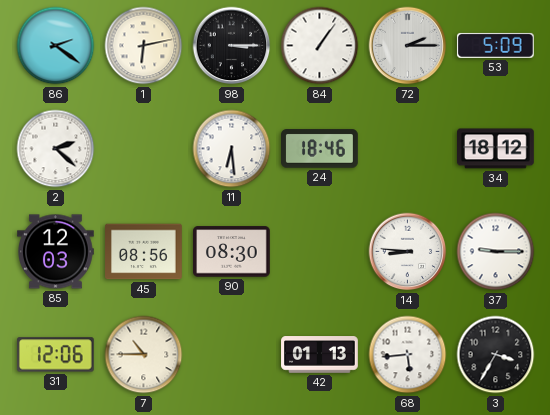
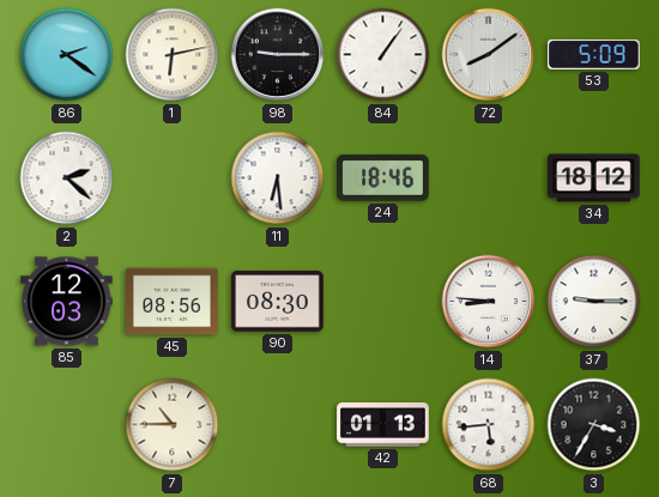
98: 3:15 -> 9:15
72: 2:15 -> 8:09
31: 12:06 -> none
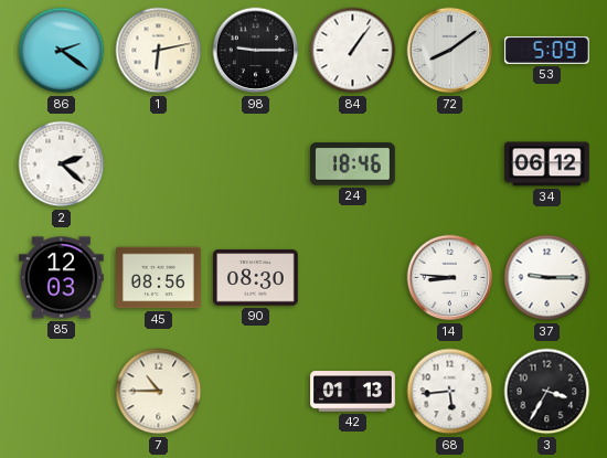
11: 6:29 -> none
34: 18:12 -> 06:12
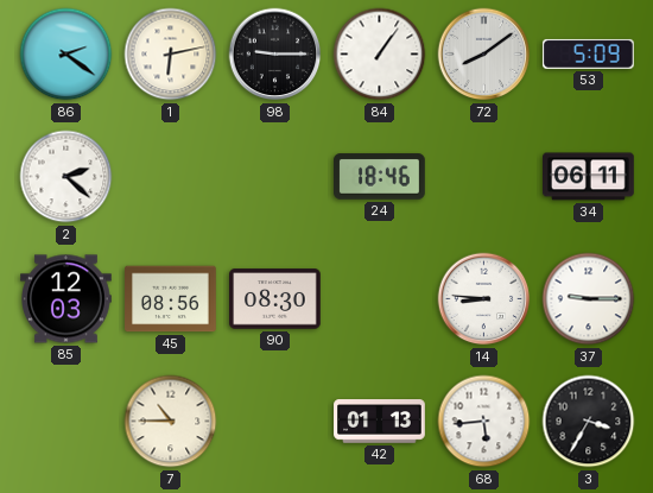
34: 06:12 -> 06:11
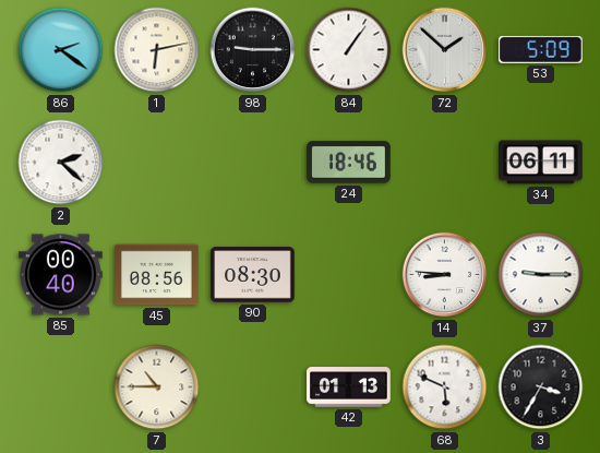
72: 8:09 -> 1:52
85: 12:03 -> 00:40
68: 5:44 -> 5:49
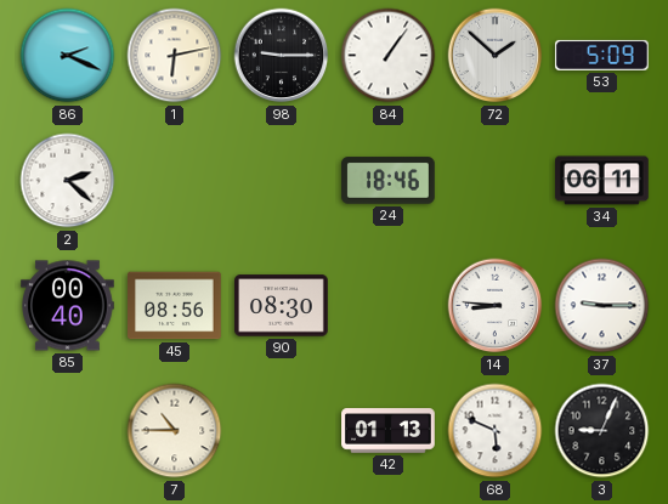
86: 2:21 -> 2:19
3: 3:35 -> 9:04
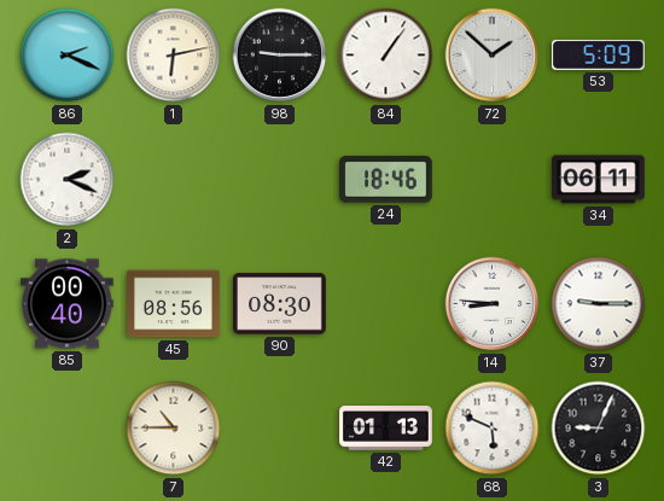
2: 2:22 -> 2:19
